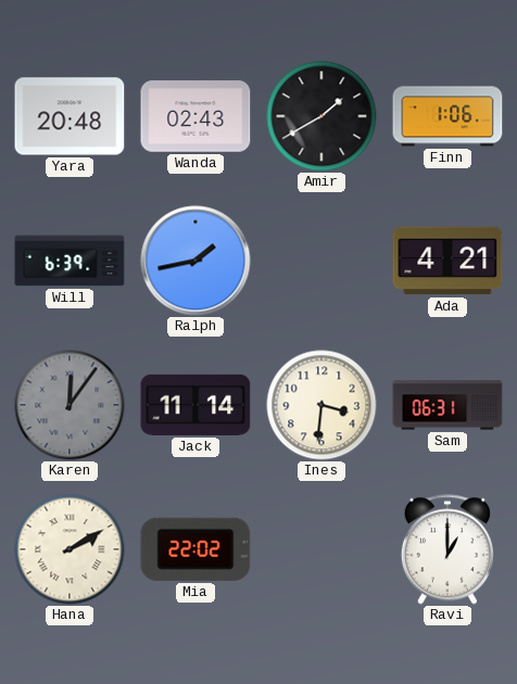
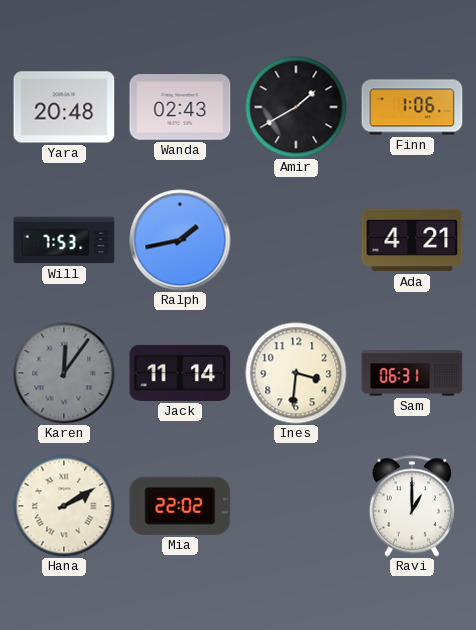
Will: 6:39 -> 7:53
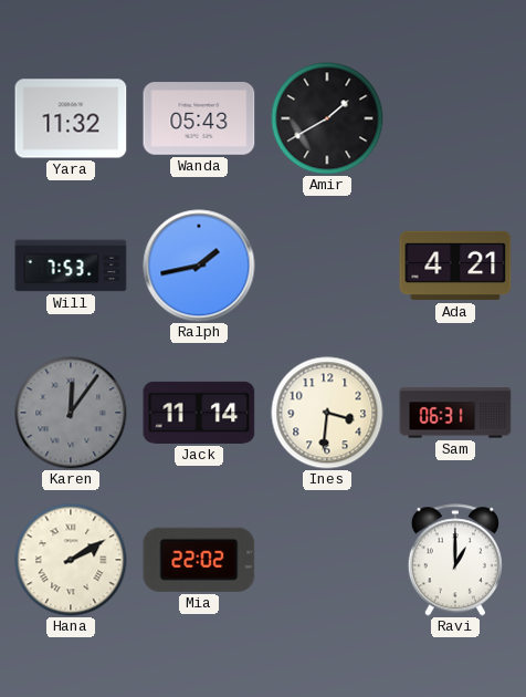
Yara: 20:48 -> 11:32
Wanda: 02:43 -> 05:43
Finn: 1:06 -> none
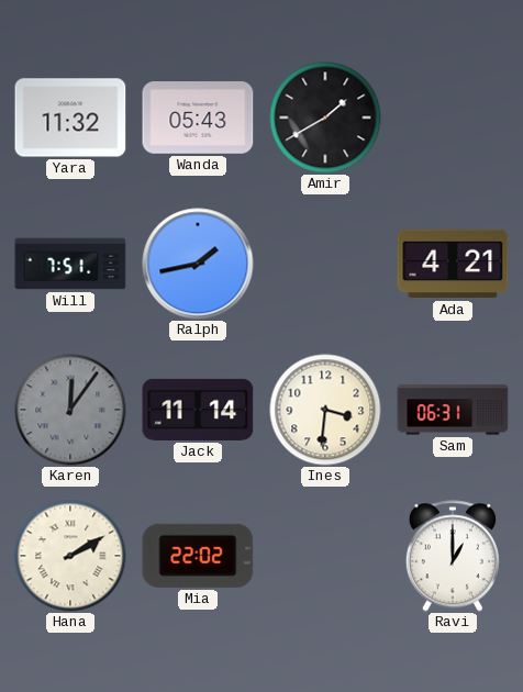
Will: 7:53 -> 7:51
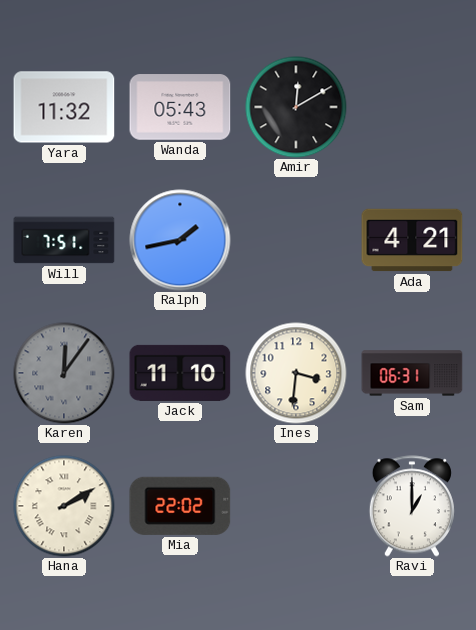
Amir: 1:40 -> 12:10
Jack: 11:14 -> 11:10
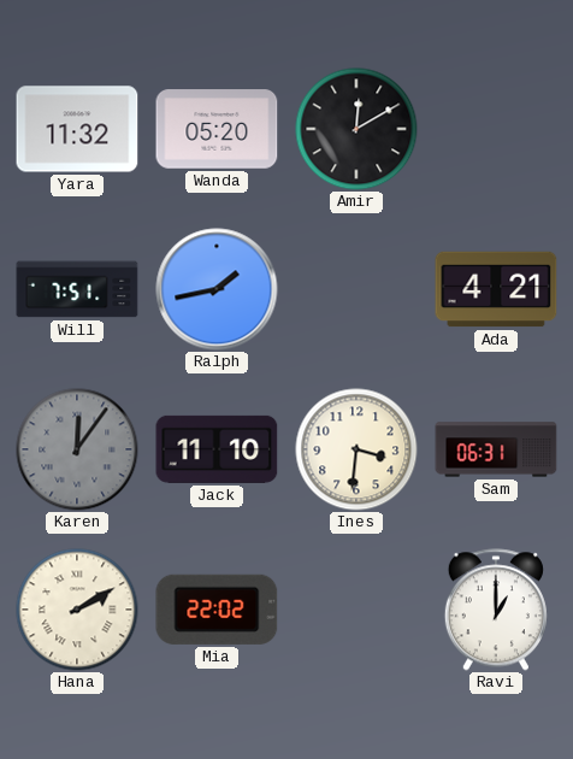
Wanda: 05:43 -> 05:20
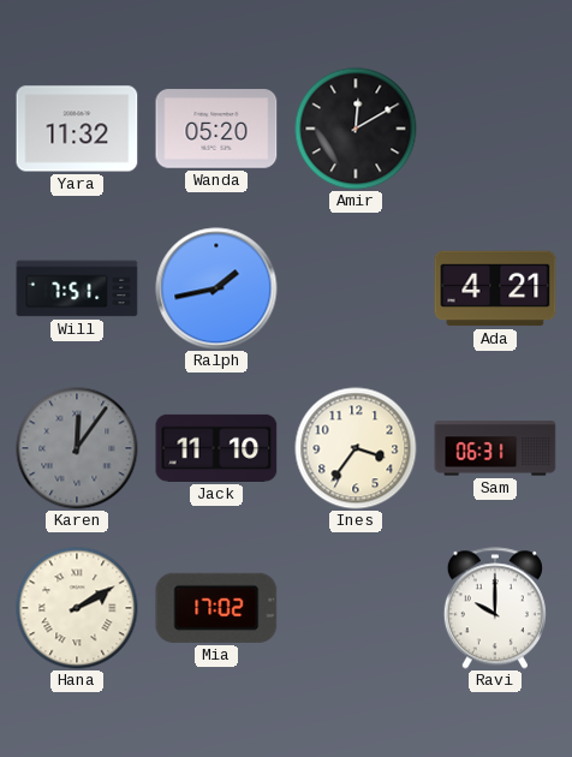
Ines: 3:31 -> 3:36
Mia: 22:02 -> 17:02
Ravi: 1:00 -> 10:00
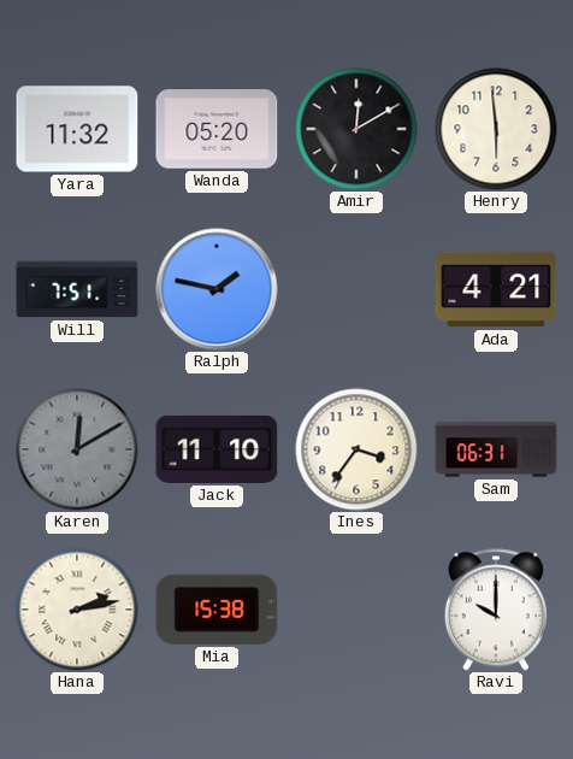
Henry: none -> 5:59
Ralph: 1:43 -> 1:47
Karen: 12:06 -> 12:10
Hana: 2:10 -> 2:13
Mia: 17:02 -> 15:38
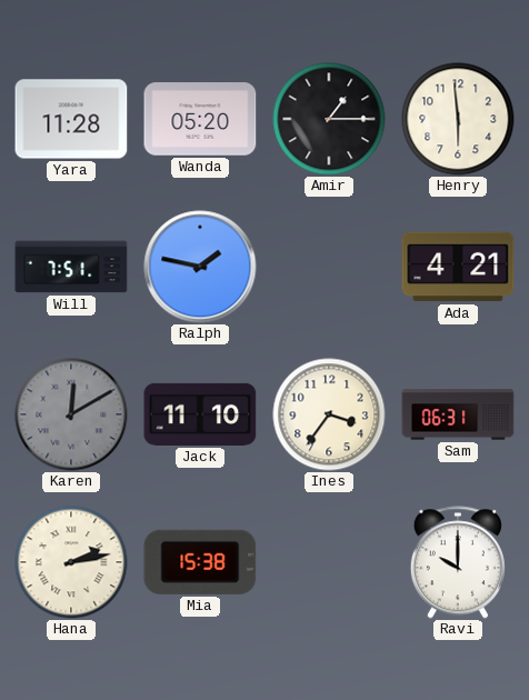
Yara: 11:32 -> 11:28
Amir: 12:10 -> 1:15
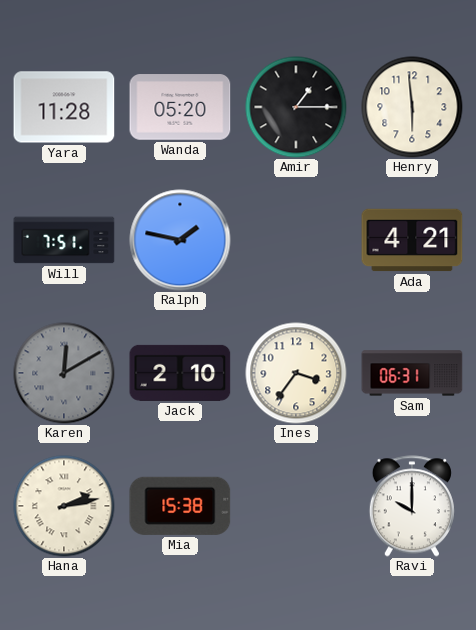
Jack: 11:10 -> 2:10
